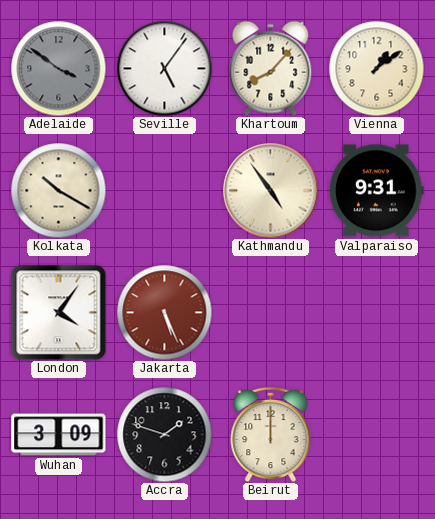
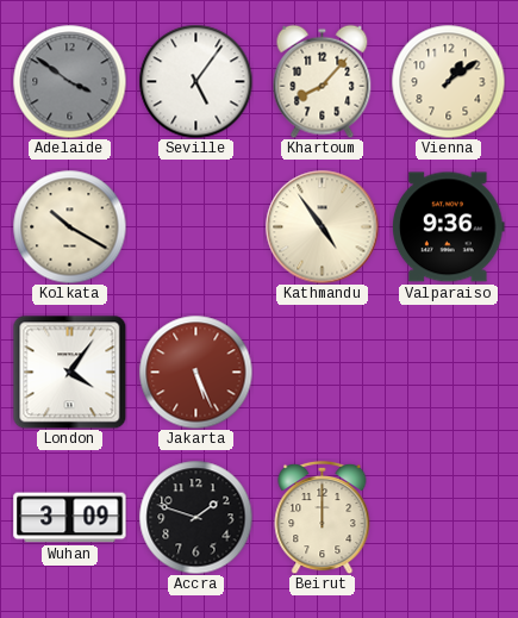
Valparaiso: 9:31 -> 9:36
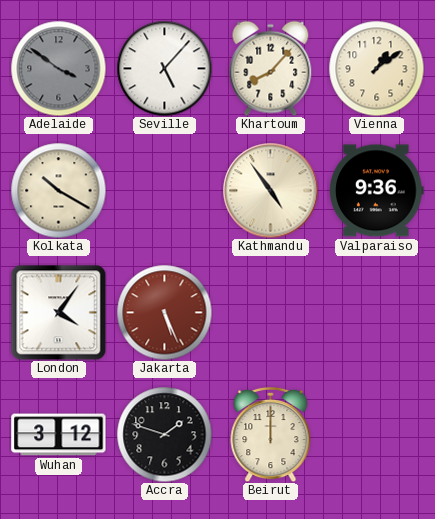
Seville: 5:06 -> 5:07
Wuhan: 3:09 -> 3:12
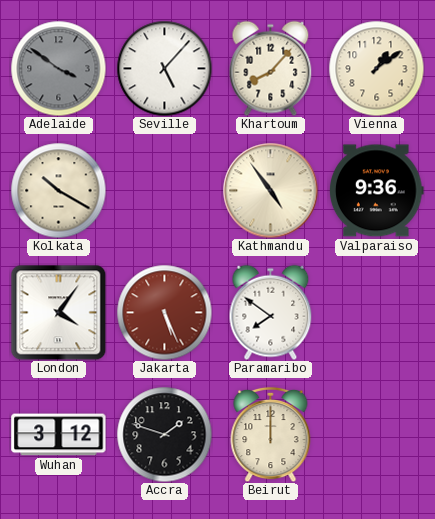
Paramaribo: none -> 7:51
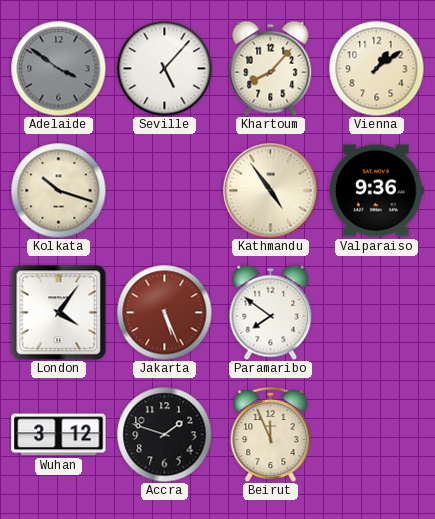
Kolkata: 10:20 -> 10:18
Beirut: 12:00 -> 11:56
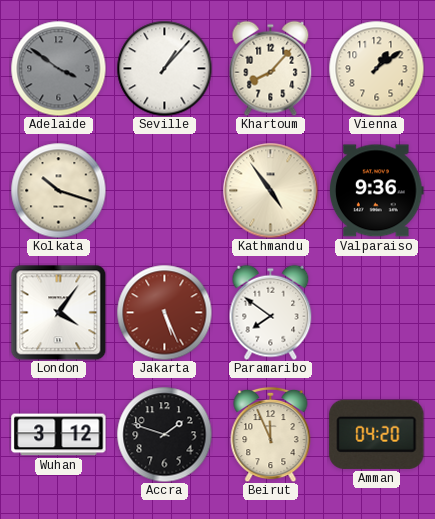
Seville: 5:07 -> 1:07
Amman: none -> 04:20
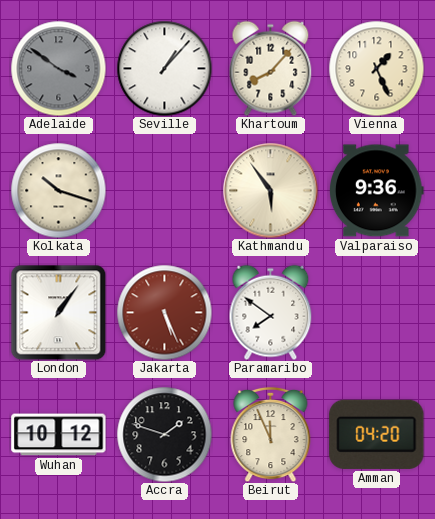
Vienna: 1:09 -> 1:26
Kathmandu: 4:54 -> 5:54
London: 4:06 -> 1:06
Wuhan: 3:12 -> 10:12
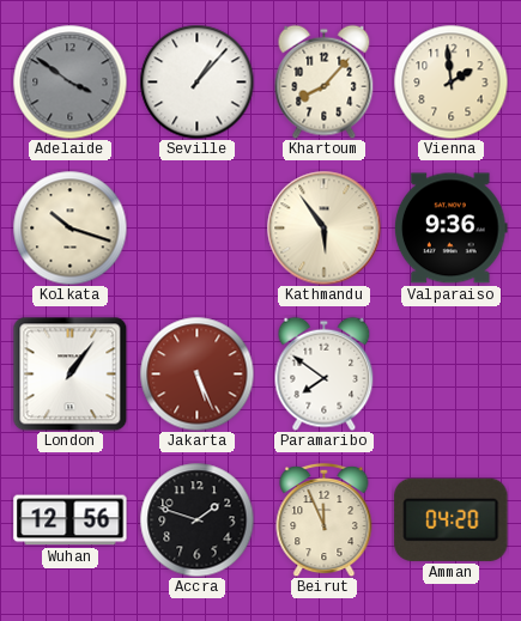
Vienna: 1:26 -> 1:59
Wuhan: 10:12 -> 12:56
